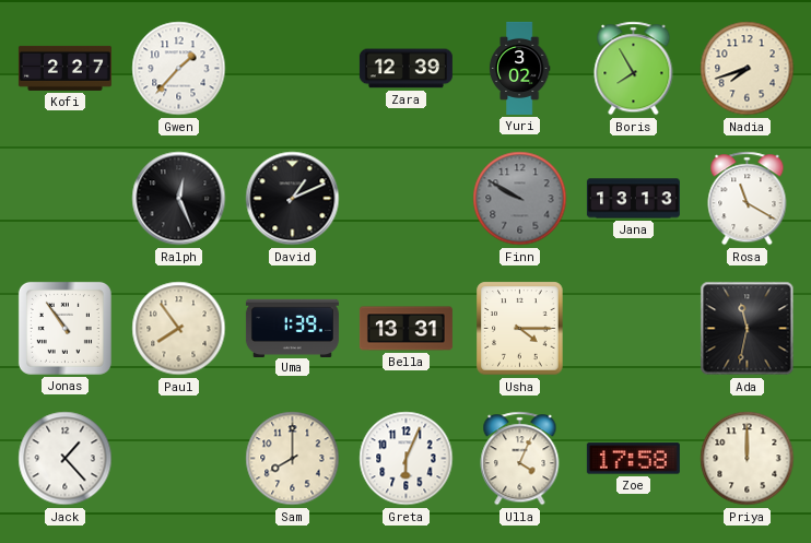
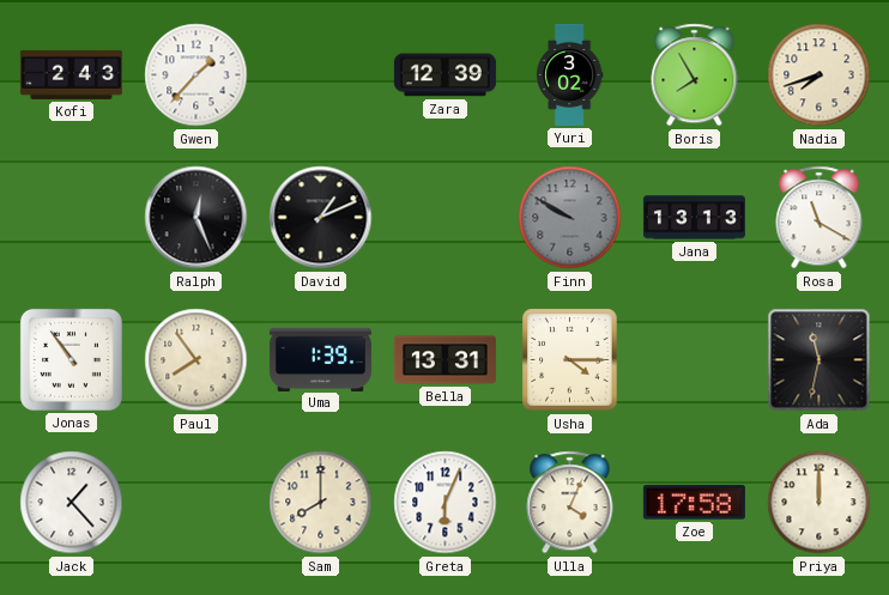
Kofi: 2:27 -> 2:43
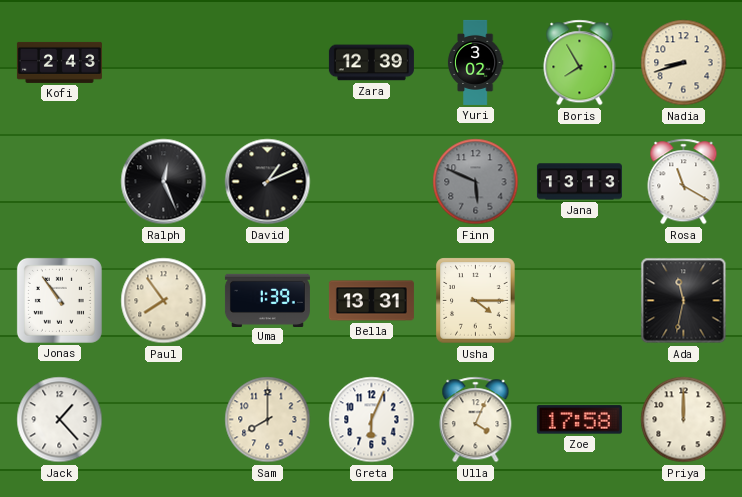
Gwen: 1:37 -> none
Nadia: 7:42 -> 8:42
Finn: 9:50 -> 5:49
